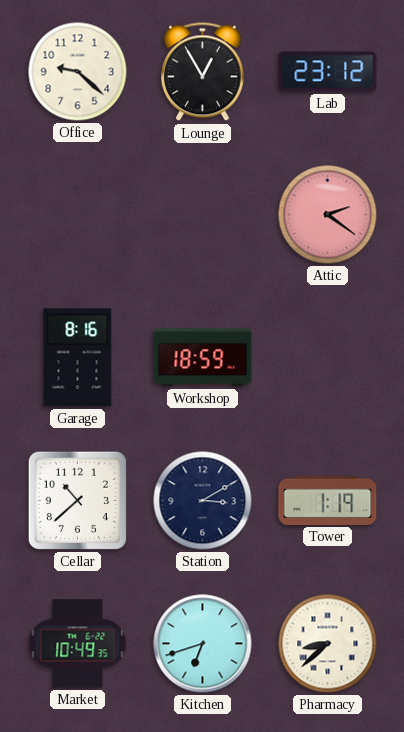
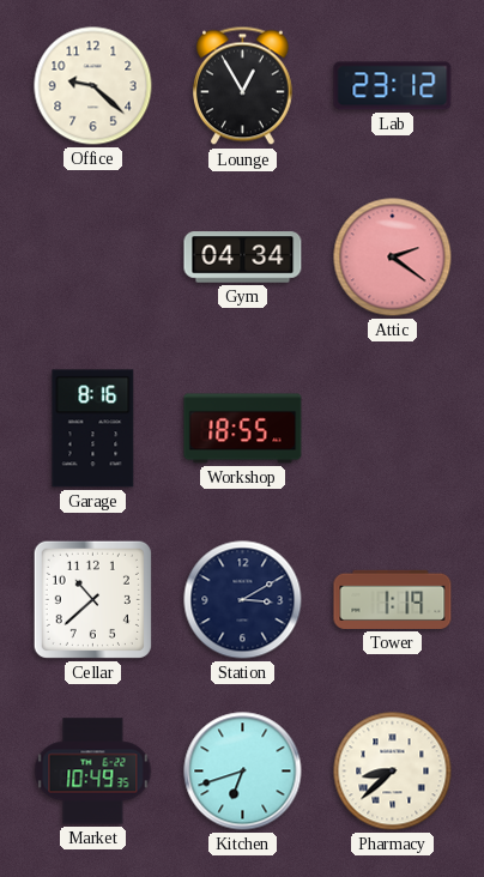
Gym: none -> 04:34
Workshop: 18:59 -> 18:55
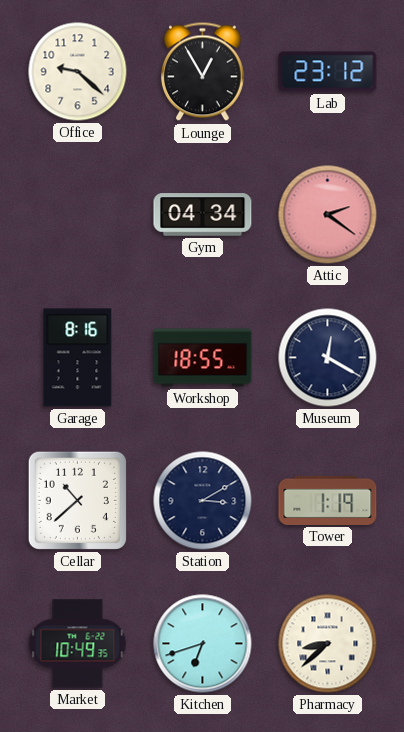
Museum: none -> 12:20
